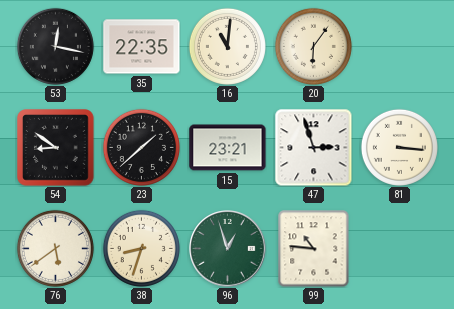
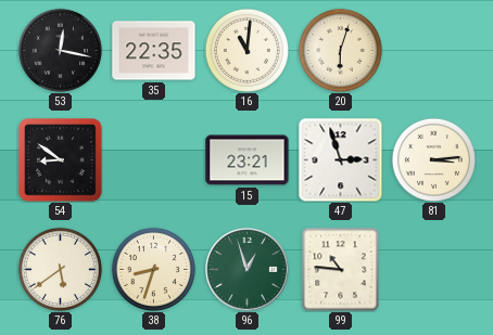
20: 6:06 -> 6:03
23: 1:38 -> none
81: 3:16 -> 3:14
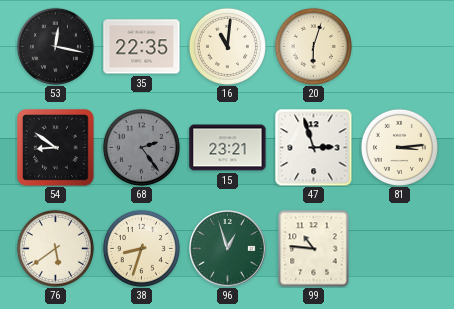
68: none -> 2:24
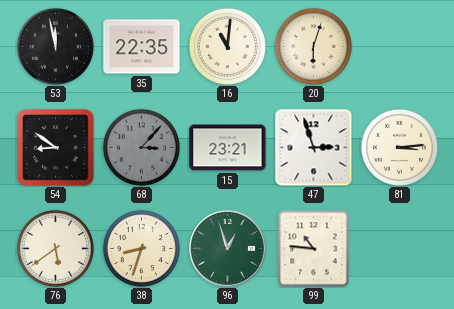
53: 12:17 -> 11:58
68: 2:24 -> 3:07
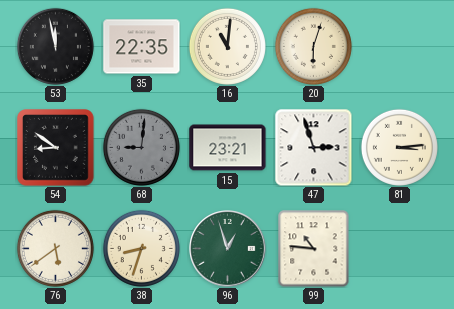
68: 3:07 -> 9:01
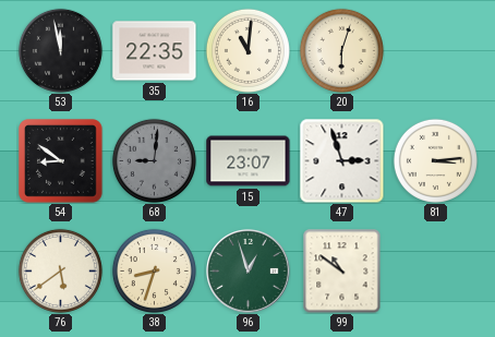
15: 23:21 -> 23:07
99: 10:46 -> 10:51
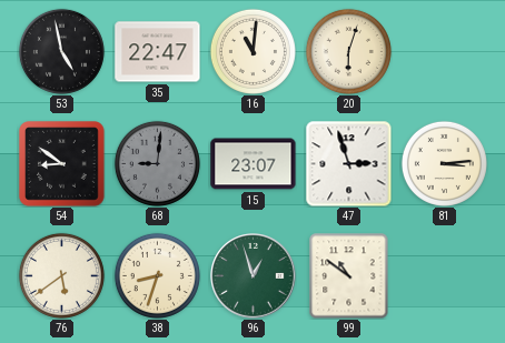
53: 11:58 -> 4:58
35: 22:35 -> 22:47
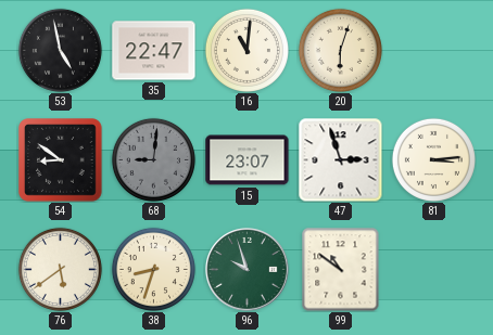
96: 12:57 -> 9:57
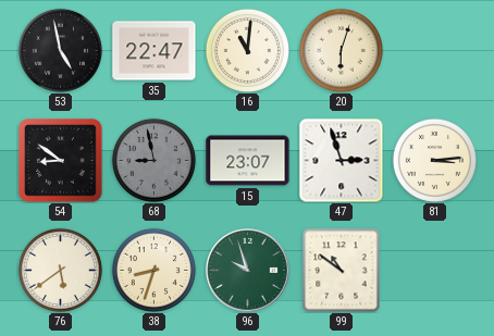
68: 9:01 -> 8:58
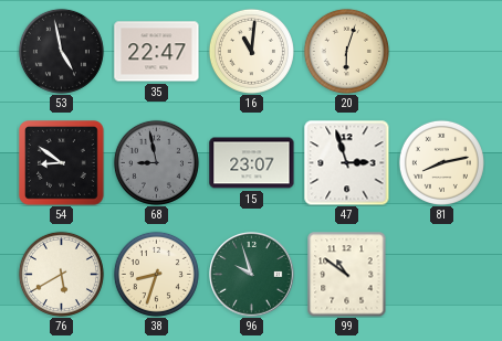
81: 3:14 -> 8:13
76: 5:39 -> 5:40
